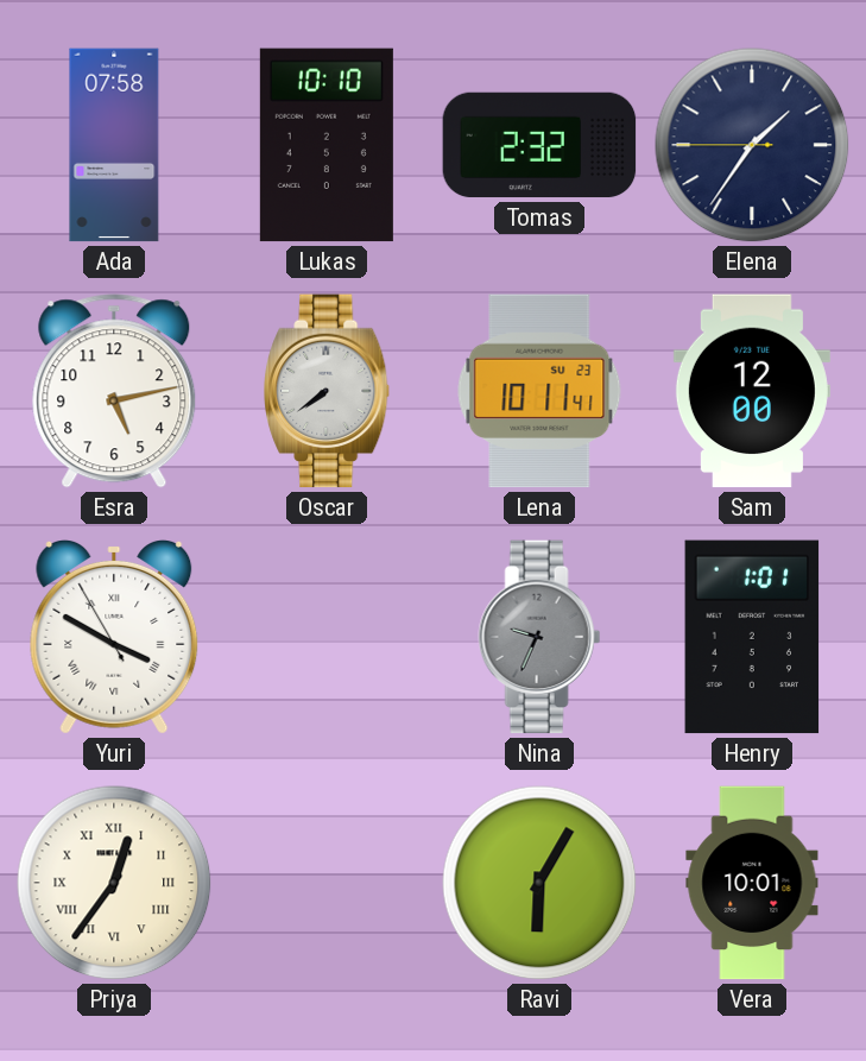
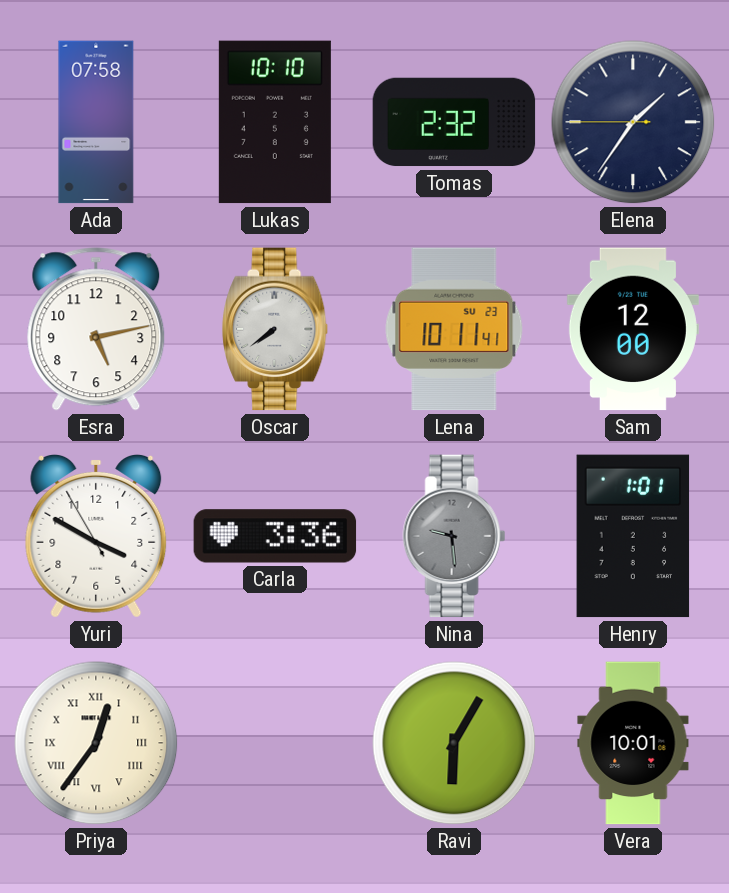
Yuri numerals: Roman -> Arabic
Carla: none -> 3:36
Nina: 9:34 -> 9:29
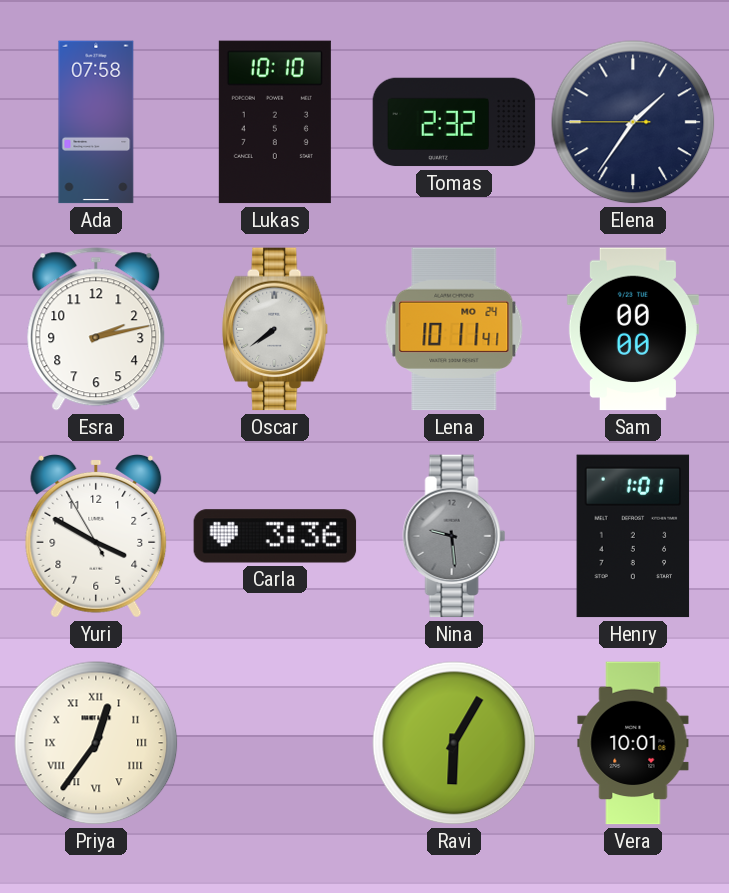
Esra: 5:13 -> 2:13
Lena date: SU 23 -> MO 24
Sam: 12:00 -> 00:00
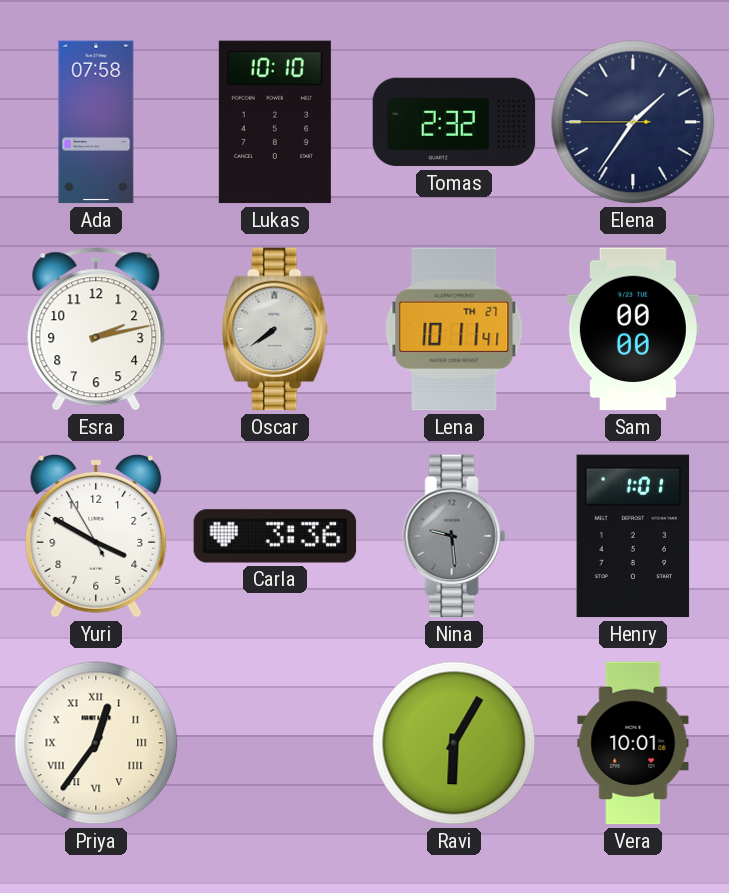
Lena date: MO 24 -> TH 27
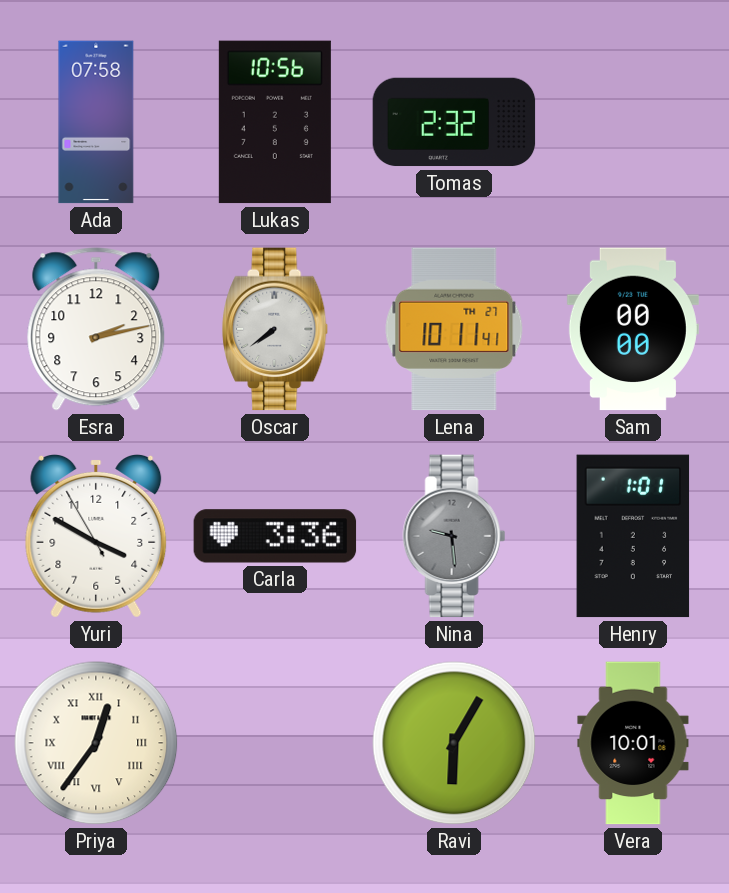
Lukas: 10:10 -> 10:56
Elena: 1:35 -> none
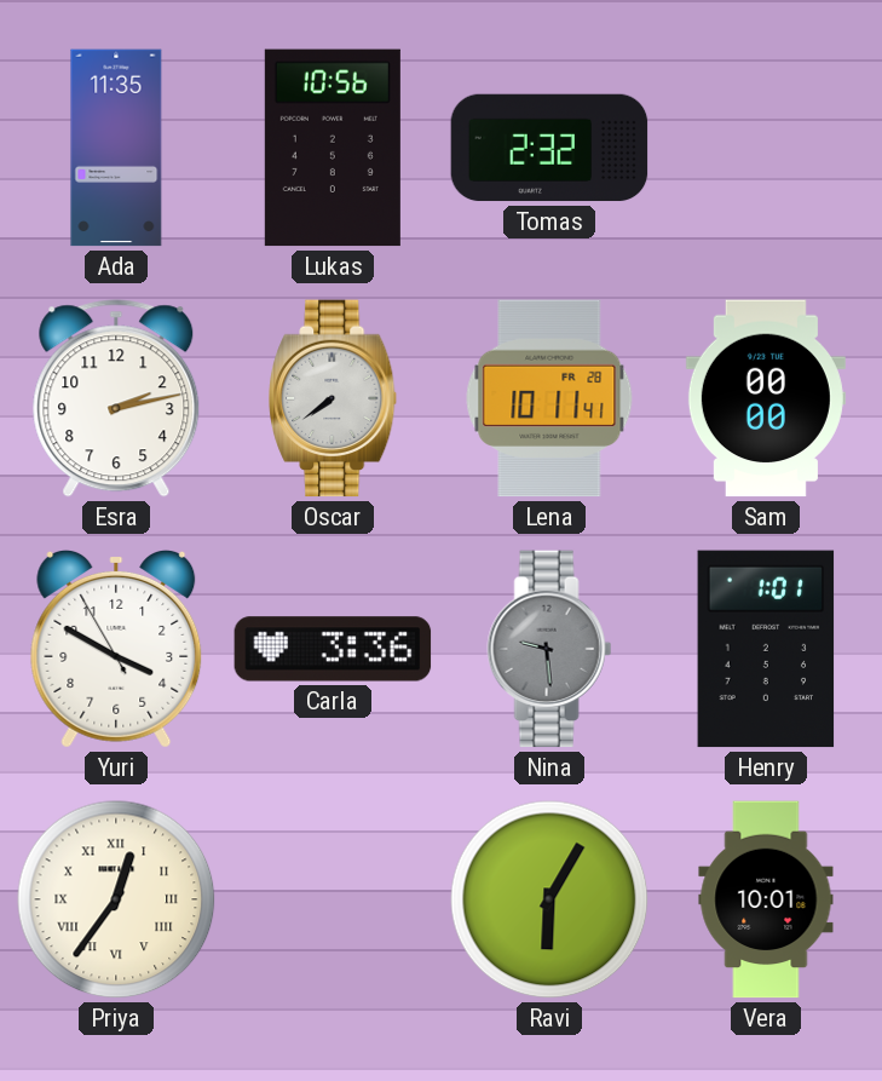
Ada: 07:58 -> 11:35
Lena date: TH 27 -> FR 28
